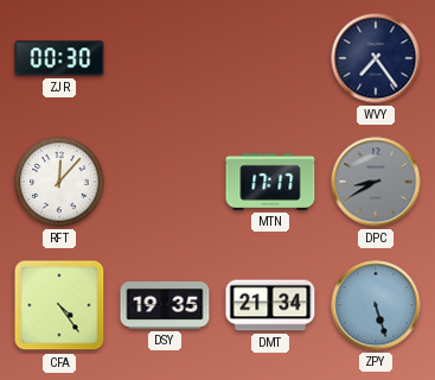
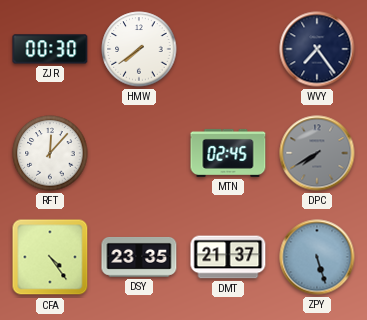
HMW: none -> 7:39
MTN: 17:17 -> 02:45
DPC: 8:40 -> 7:40
DSY: 19:35 -> 23:35
DMT: 21:34 -> 21:37
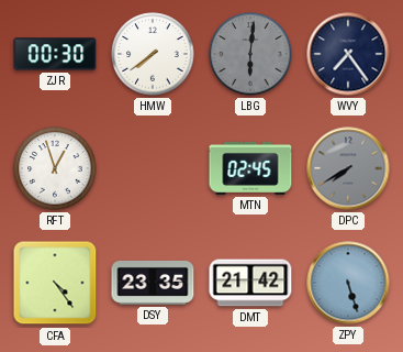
LBG: none -> 6:01
RFT: 12:07 -> 12:57
DMT: 21:37 -> 21:42
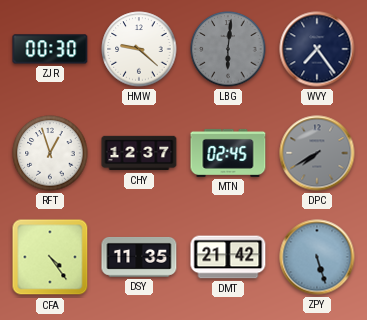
HMW: 7:39 -> 9:22
CHY: none -> 12:37
DSY: 23:35 -> 11:35
